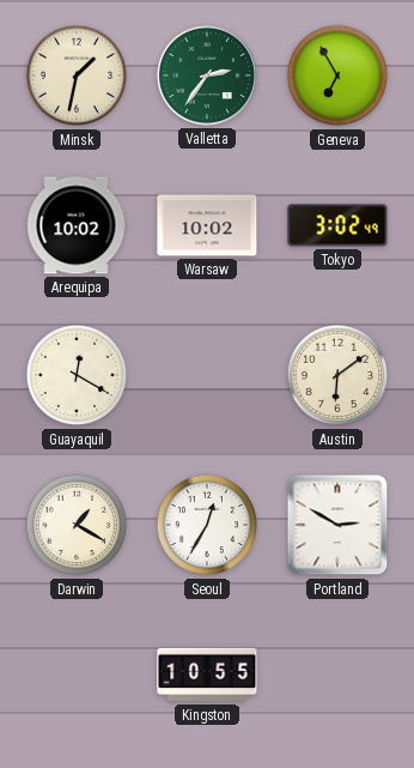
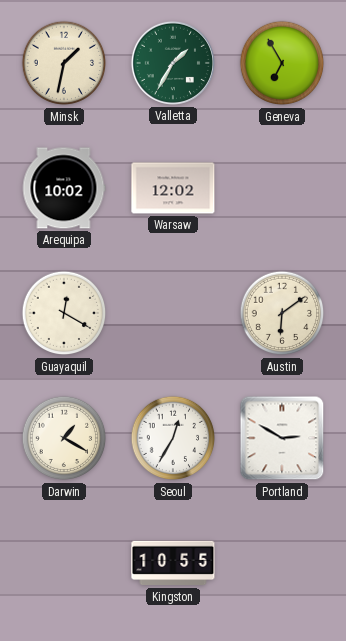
Valletta: 2:36 -> 1:35
Warsaw: 10:02 -> 12:02
Tokyo: 3:02 -> none
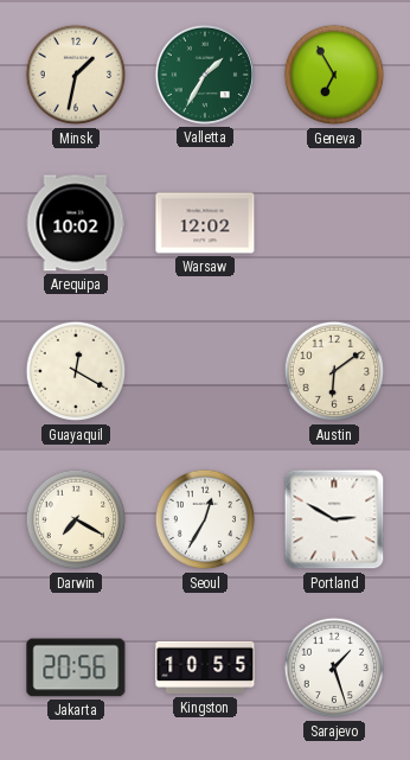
Darwin: 1:20 -> 7:20
Jakarta: none -> 20:56
Sarajevo: none -> 1:27
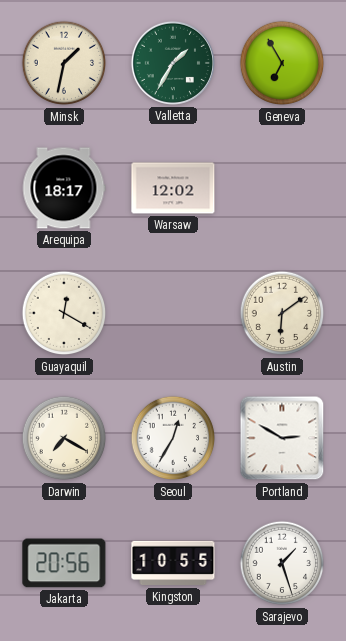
Arequipa: 10:02 -> 18:17
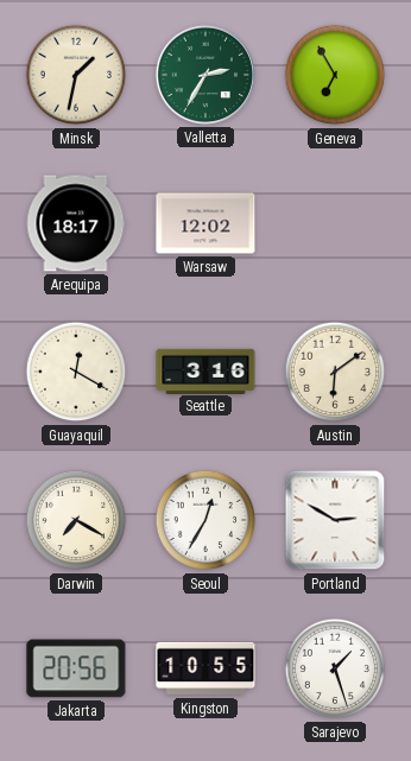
Valletta: 1:35 -> 2:35
Seattle: none -> 3:16
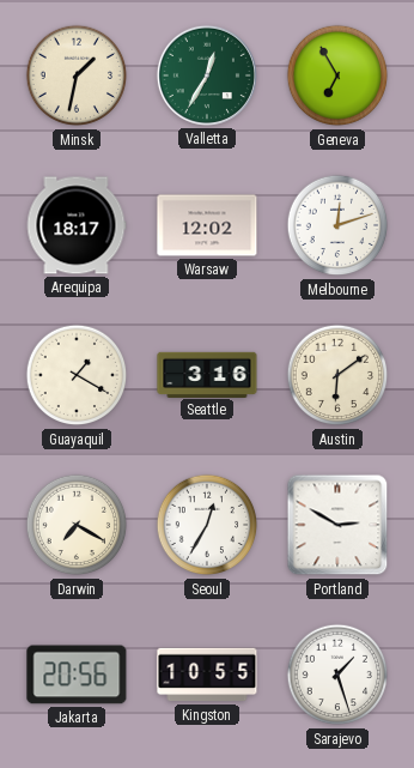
Valletta: 2:35 -> 12:35
Melbourne: none -> 12:12
Guayaquil: 12:20 -> 1:20
